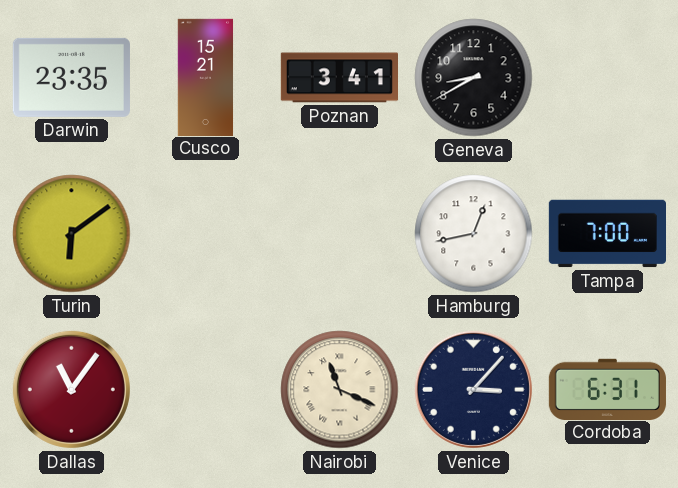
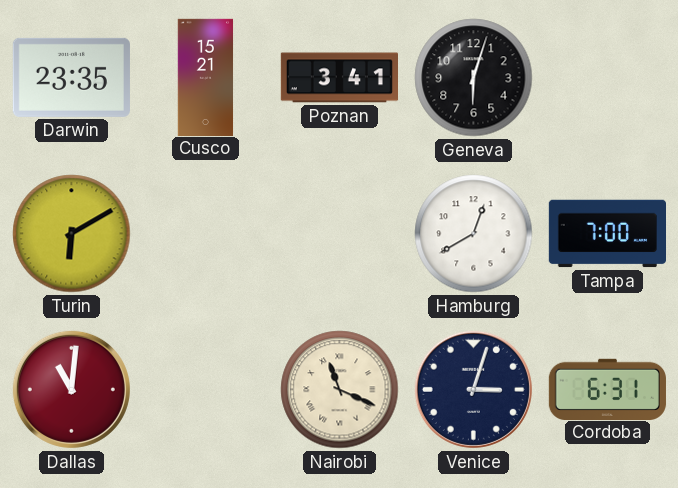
Geneva: 8:40 -> 6:03
Turin: 6:09 -> 6:10
Hamburg: 12:43 -> 12:40
Dallas: 11:06 -> 11:01
Venice: 3:07 -> 3:03
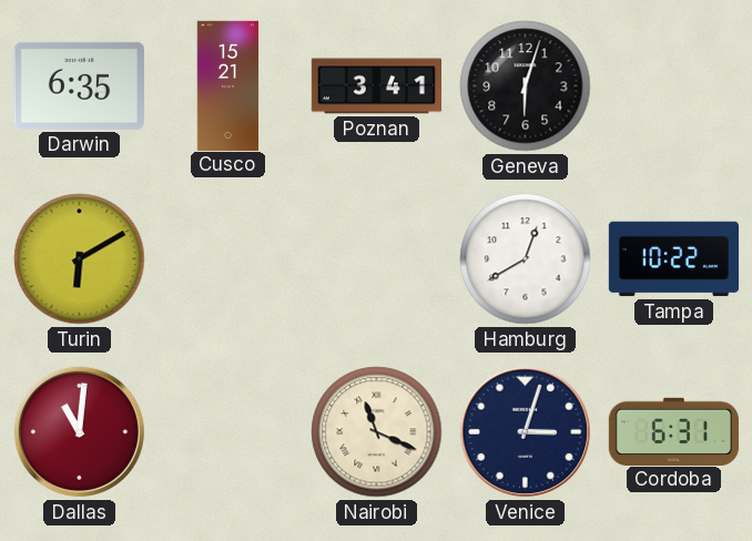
Darwin: 23:35 -> 6:35
Tampa: 7:00 -> 10:22
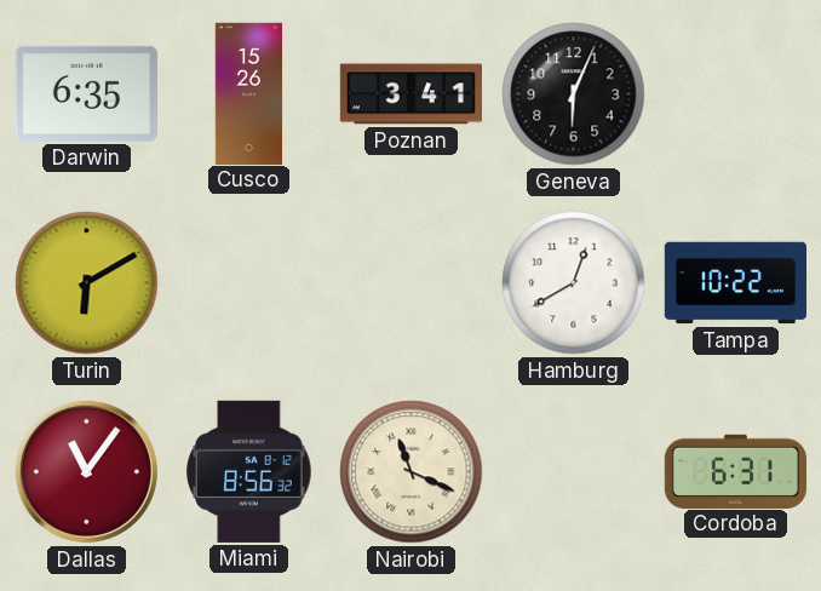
Cusco: 15:21 -> 15:26
Geneva: 6:03 -> 6:04
Dallas: 11:01 -> 11:06
Miami: none -> 8:56
Venice: 3:03 -> none
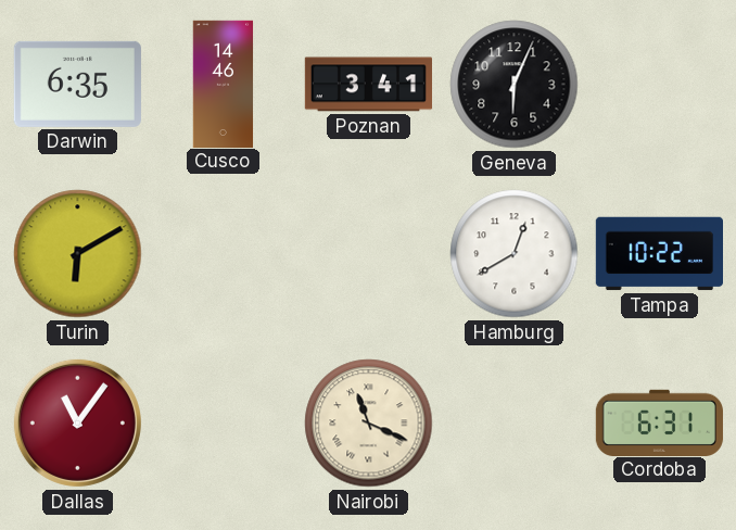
Cusco: 15:26 -> 14:46
Miami: 8:56 -> none
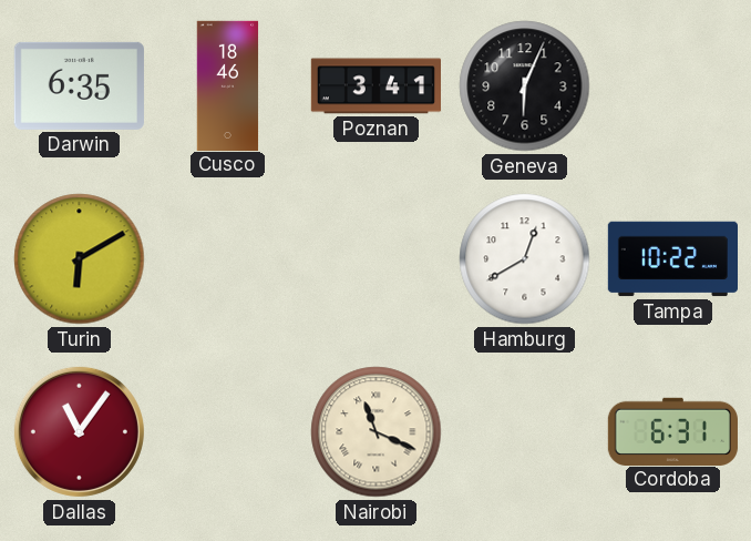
Cusco: 14:46 -> 18:46
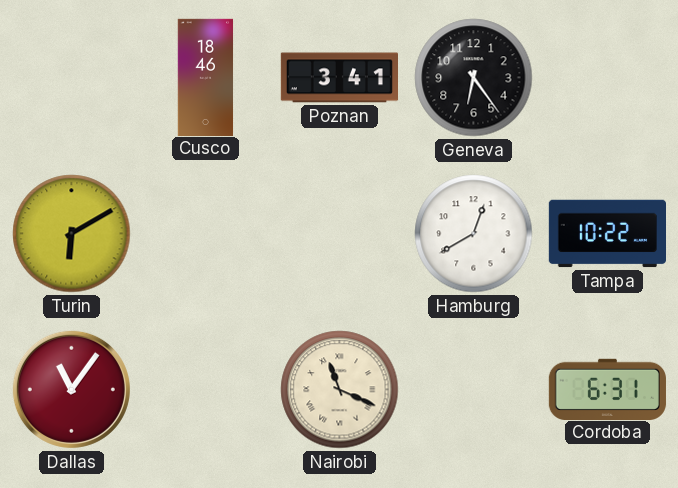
Darwin: 6:35 -> none
Geneva: 6:04 -> 6:24
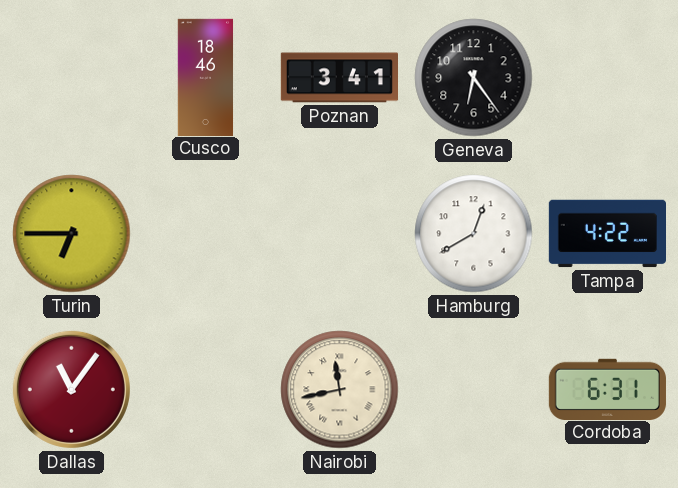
Turin: 6:10 -> 6:45
Tampa: 10:22 -> 4:22
Nairobi: 11:19 -> 11:43
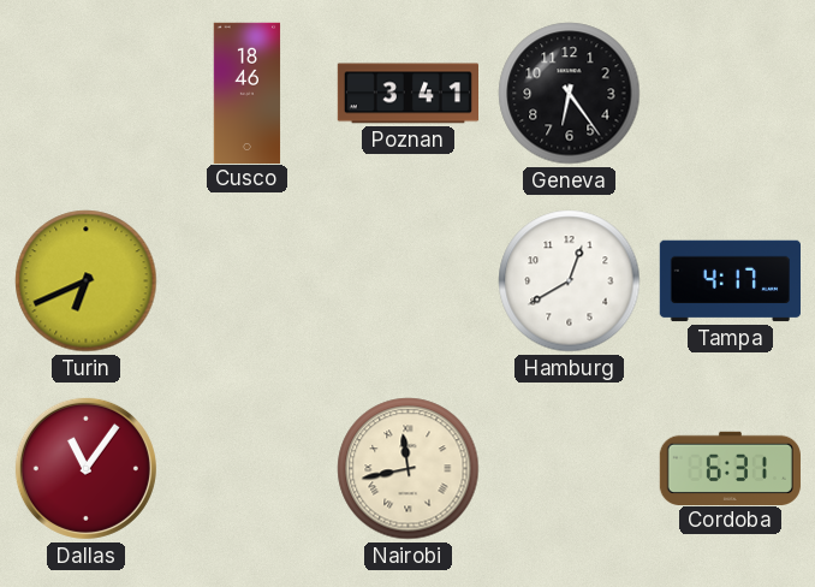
Turin: 6:45 -> 6:41
Tampa: 4:22 -> 4:17
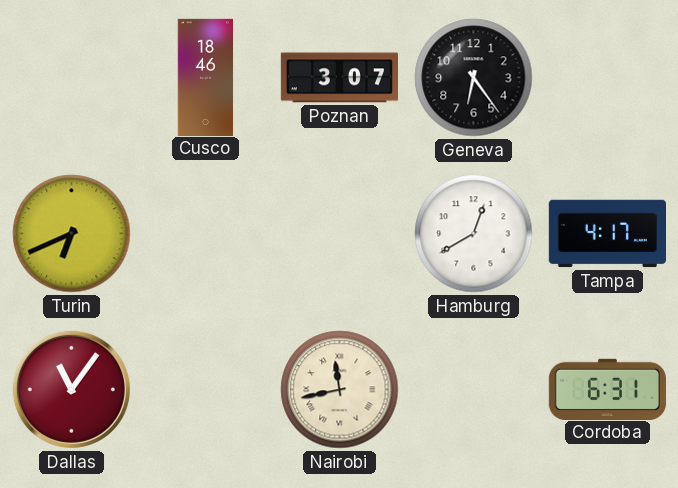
Poznan: 3:41 -> 3:07
